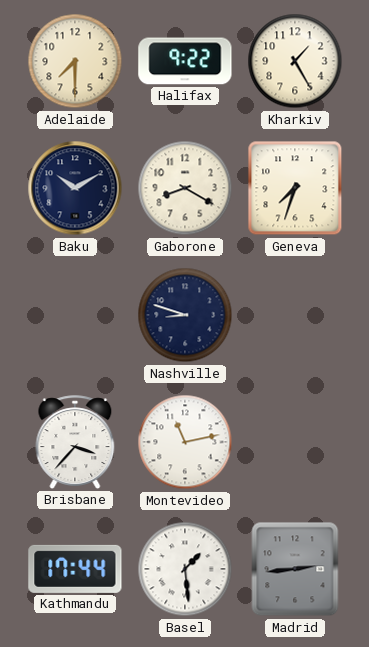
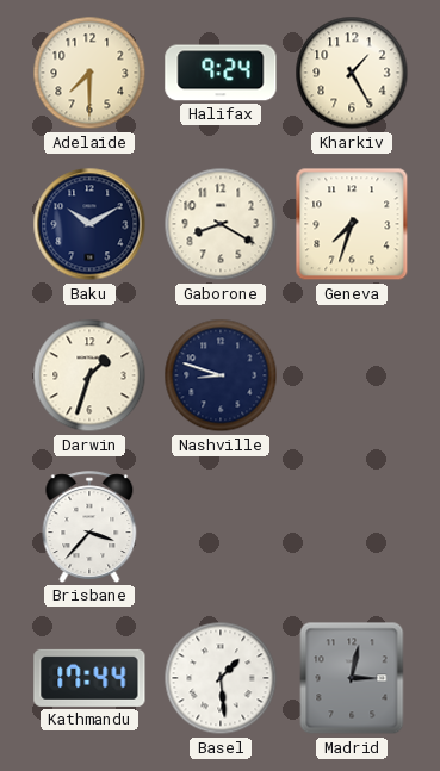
Halifax: 9:22 -> 9:24
Darwin: none -> 1:33
Montevideo: 11:13 -> none
Madrid: 2:44 -> 3:02
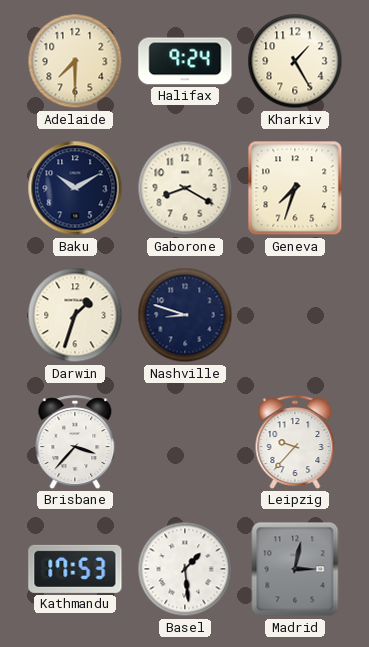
Leipzig: none -> 9:37
Kathmandu: 17:44 -> 17:53
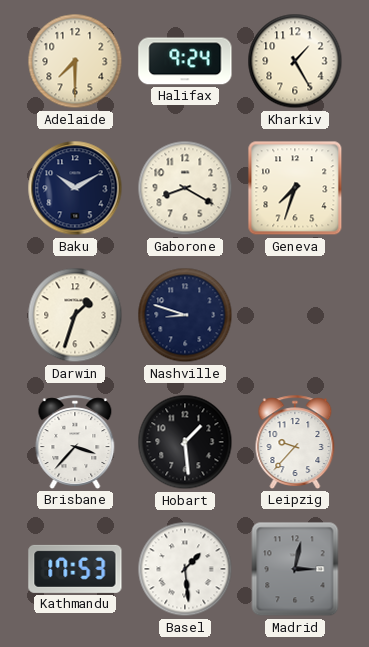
Hobart: none -> 1:29
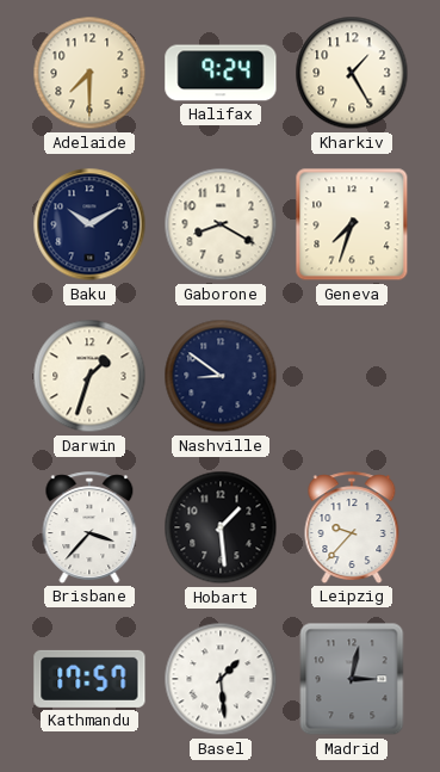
Nashville: 8:48 -> 8:51
Kathmandu: 17:53 -> 17:57
